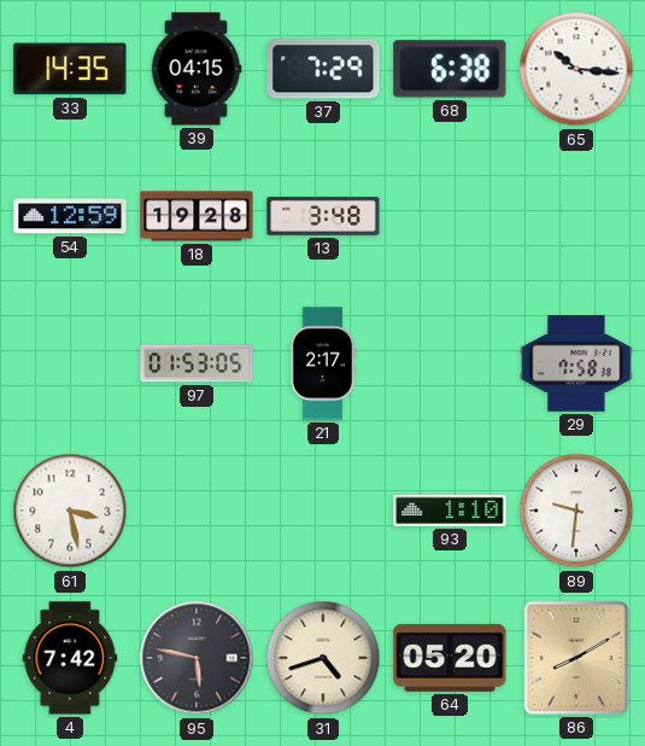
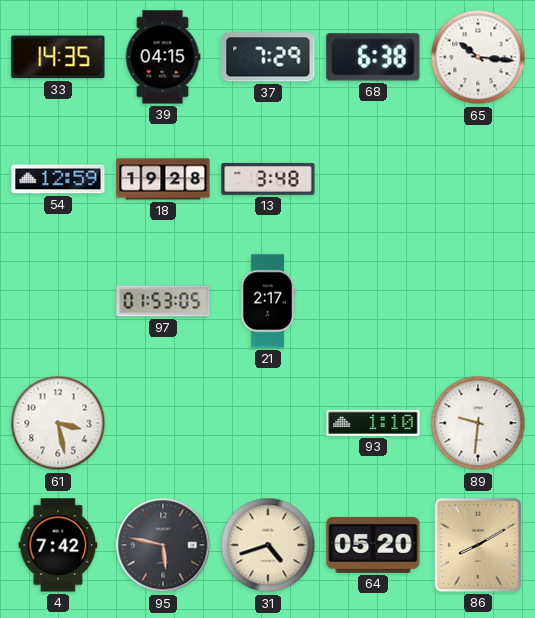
29: 7:58 -> none
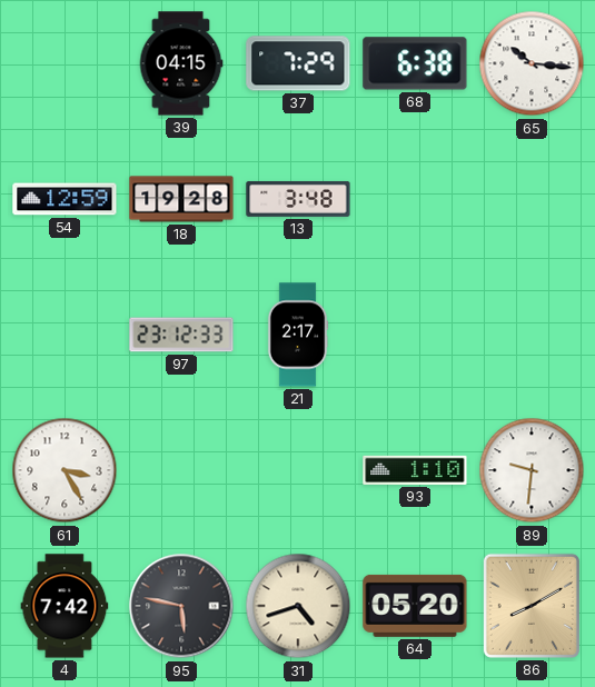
33: 14:35 -> none
97: 01:53 -> 23:12
61: 3:28 -> 3:25
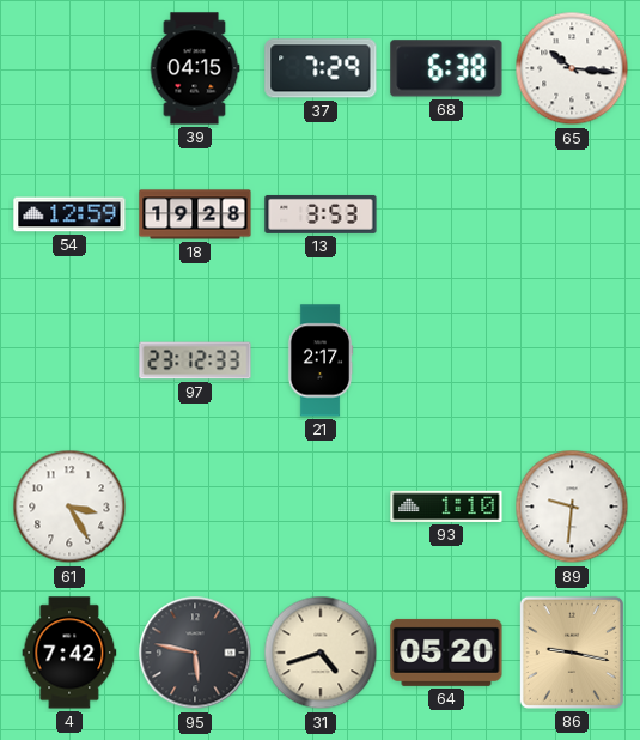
13: 3:48 -> 3:53
86: 8:10 -> 9:17
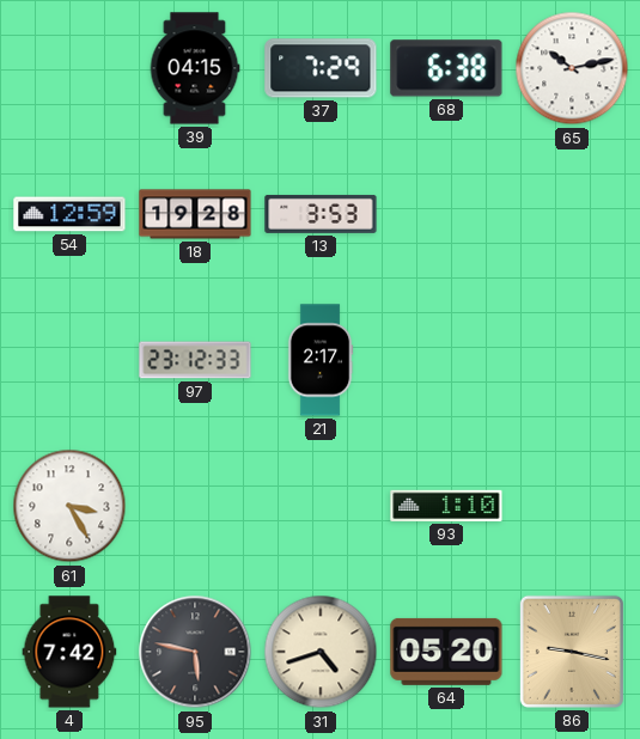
65: 10:16 -> 10:13
89: 9:31 -> none
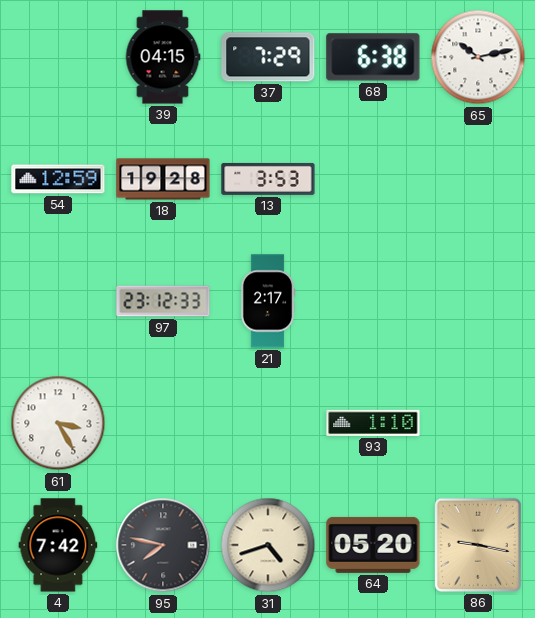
95: 5:47 -> 7:47
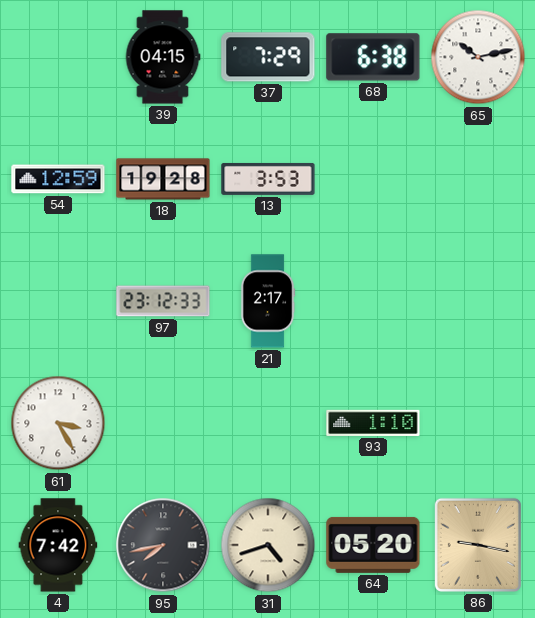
95: 7:47 -> 7:43
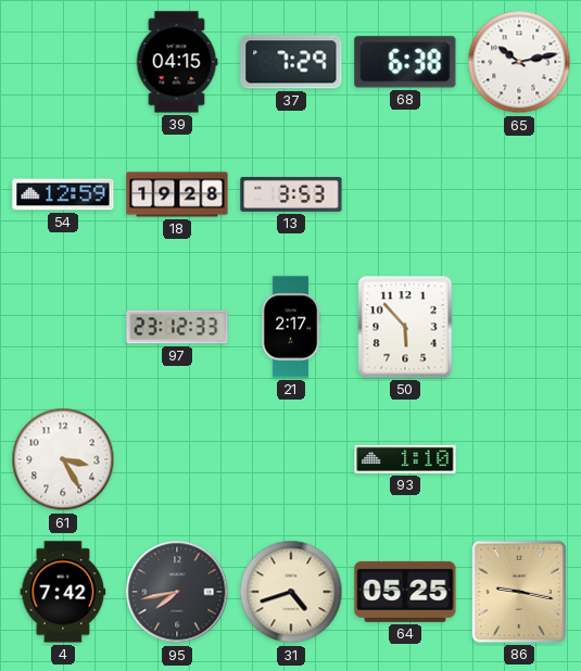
50: none -> 5:53
64: 05:20 -> 05:25
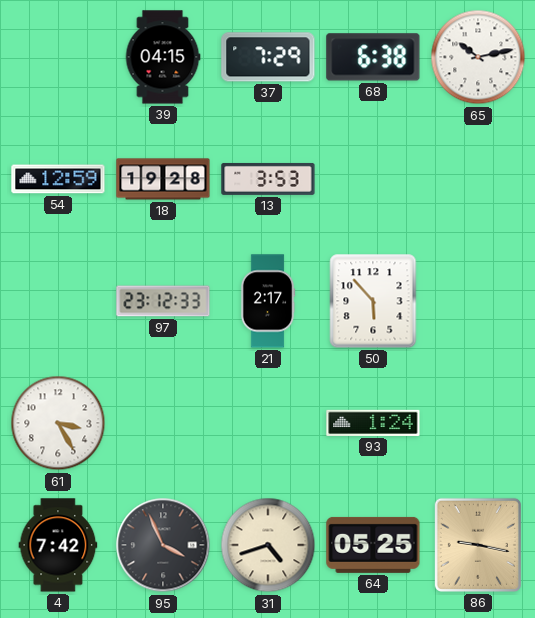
93: 1:10 -> 1:24
95: 7:43 -> 3:56
